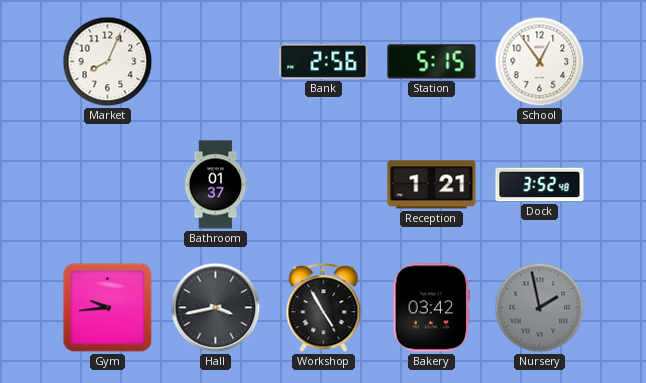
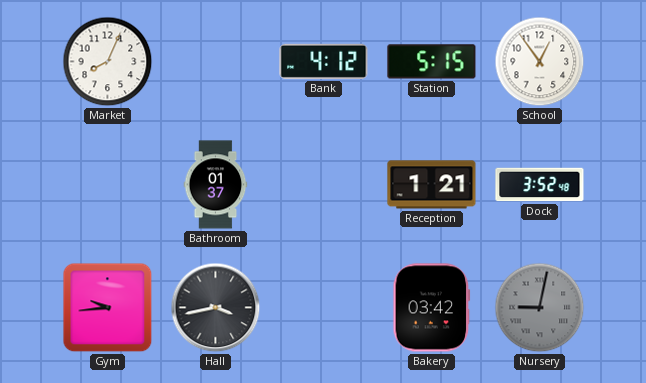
Bank: 2:56 -> 4:12
Workshop: 4:55 -> none
Nursery: 1:58 -> 9:02
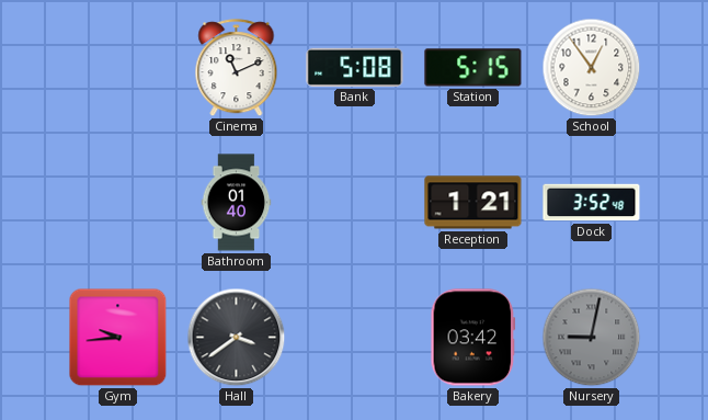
Market: 8:04 -> none
Cinema: none -> 11:11
Bank: 4:12 -> 5:08
Bathroom: 01:37 -> 01:40
Hall: 3:43 -> 3:39
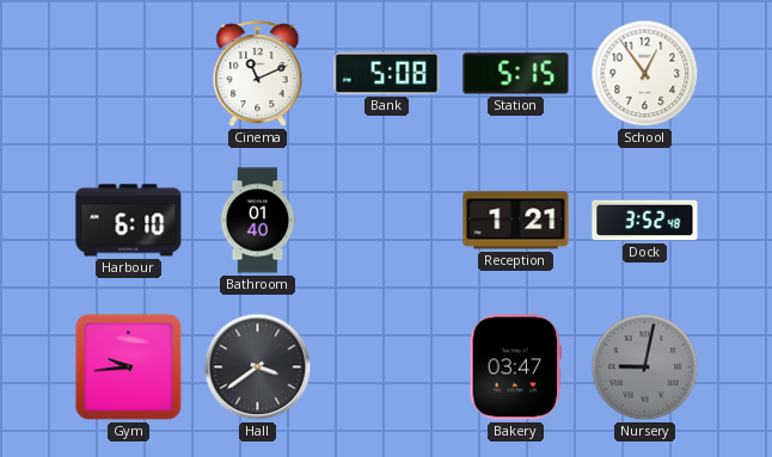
Harbour: none -> 6:10
Bakery: 03:42 -> 03:47
